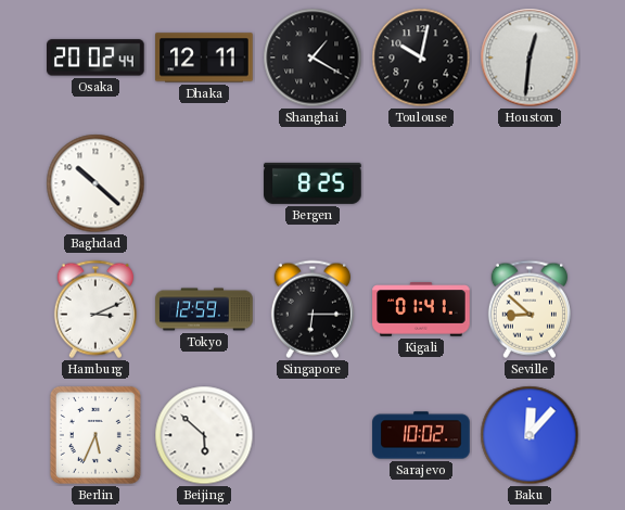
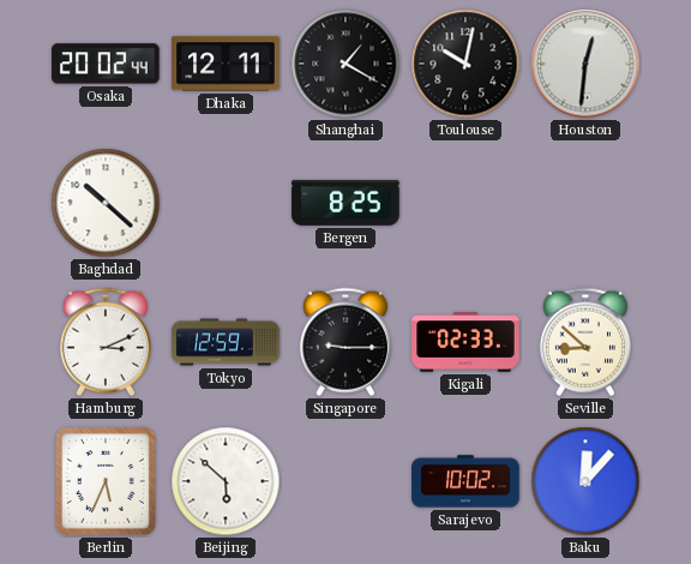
Singapore: 6:15 -> 9:15
Kigali: 01:41 -> 02:33
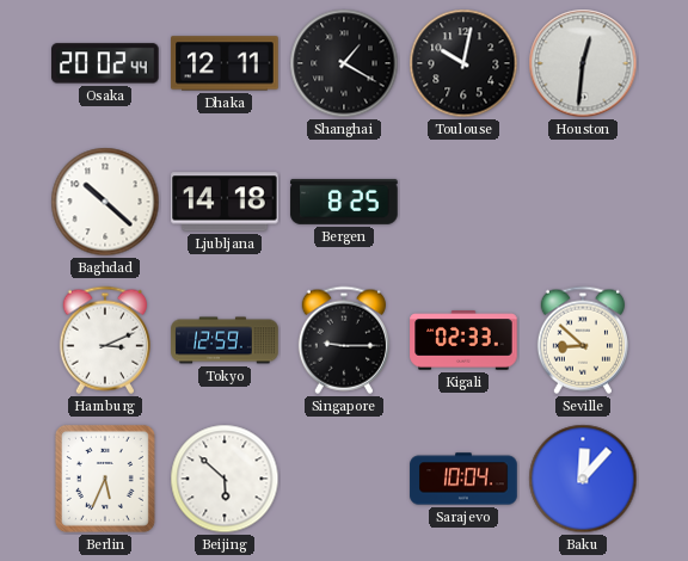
Ljubljana: none -> 14:18
Sarajevo: 10:02 -> 10:04
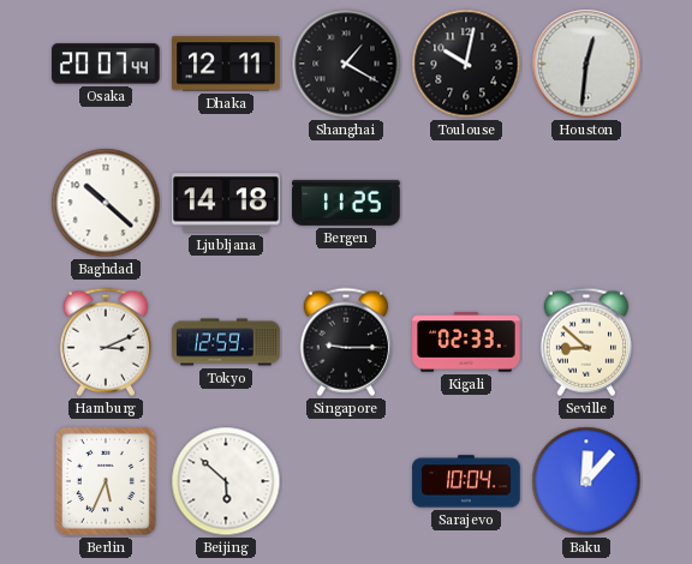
Osaka: 20:02 -> 20:07
Bergen: 8:25 -> 11:25
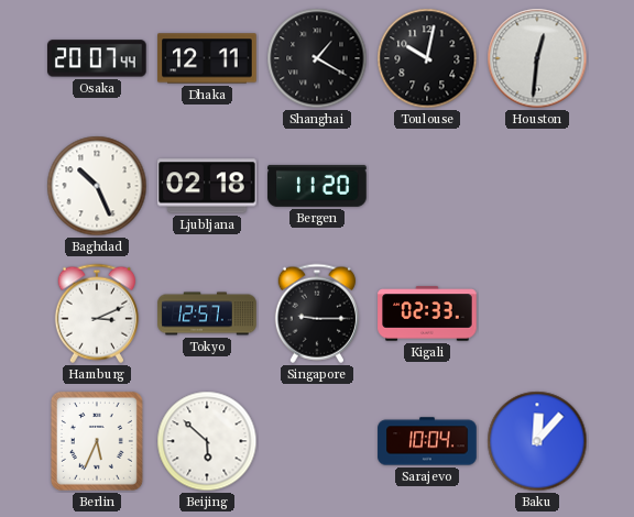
Baghdad: 10:22 -> 10:26
Ljubljana: 14:18 -> 02:18
Bergen: 11:25 -> 11:20
Tokyo: 12:59 -> 12:57
Seville: 8:52 -> none
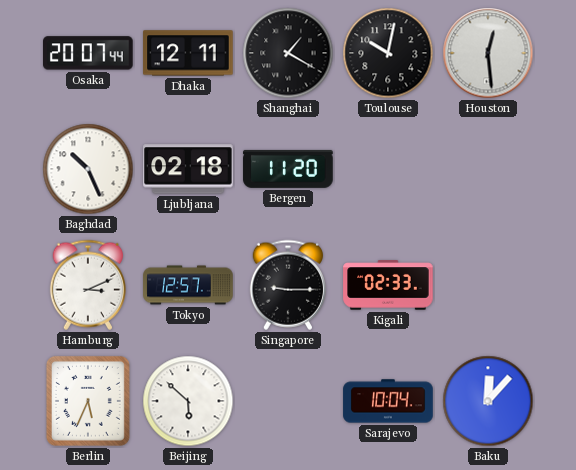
Houston: 12:31 -> 12:29
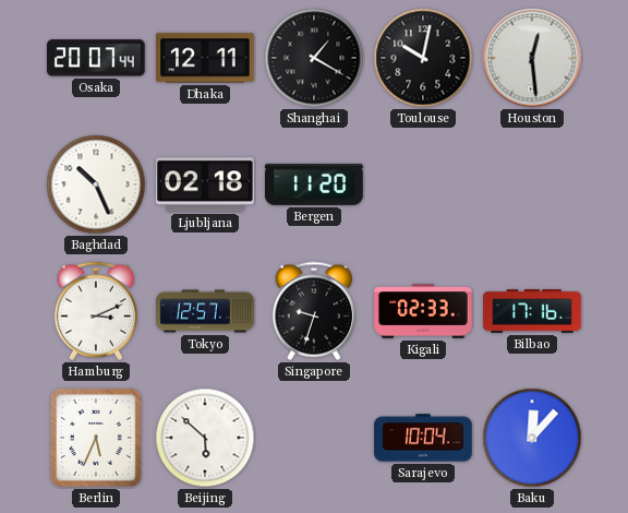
Singapore: 9:15 -> 9:33
Bilbao: none -> 17:16
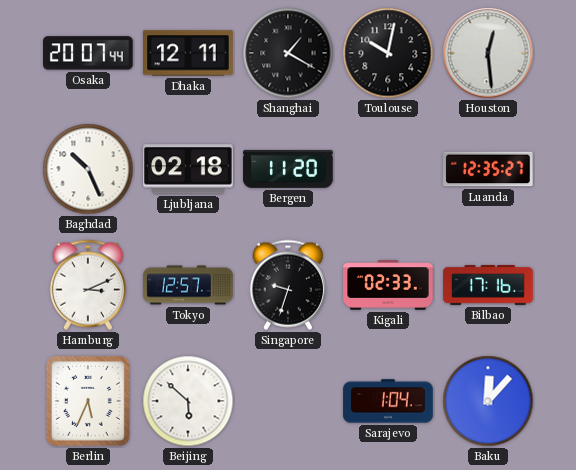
Luanda: none -> 12:35
Sarajevo: 10:04 -> 1:04
